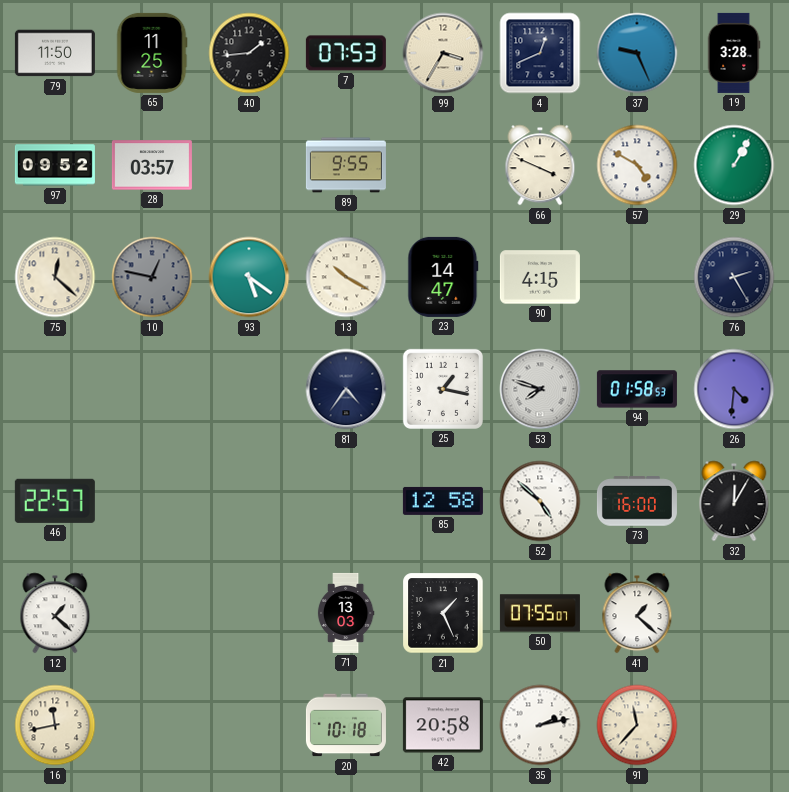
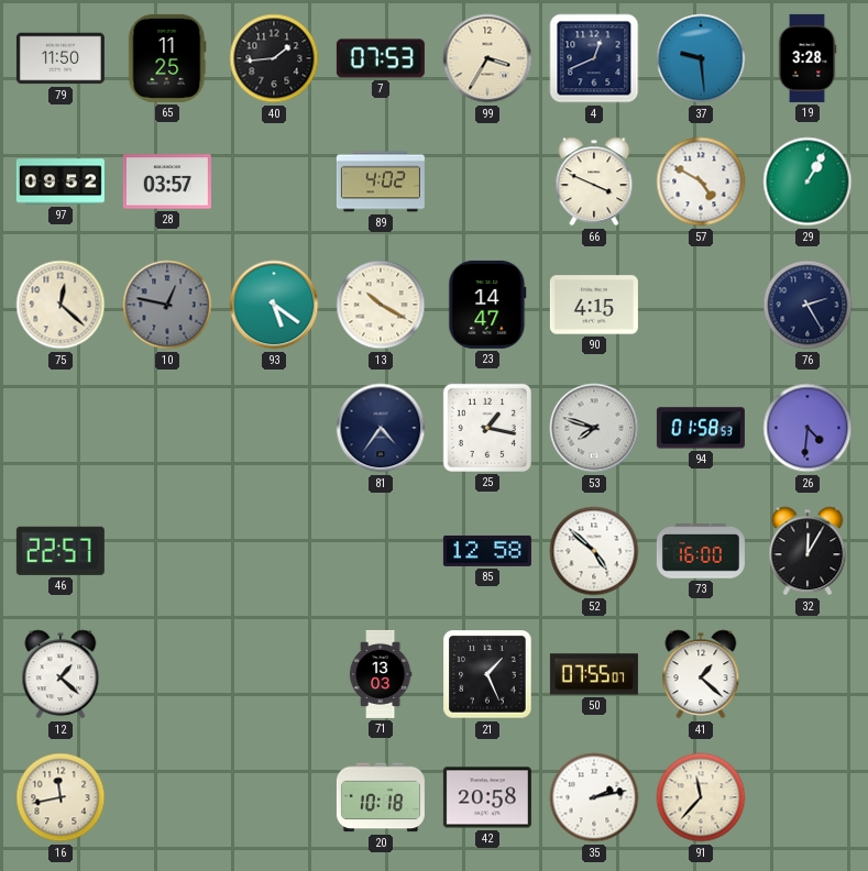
37: 9:26 -> 9:29
89: 9:55 -> 4:02
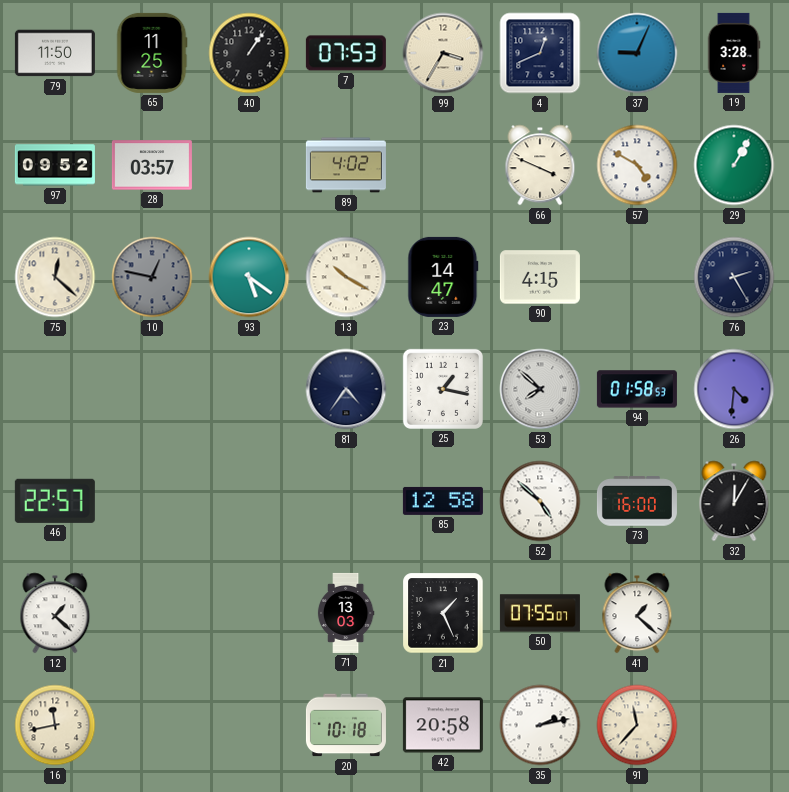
40: 1:44 -> 1:06
37: 9:29 -> 9:04
53: 7:48 -> 7:52
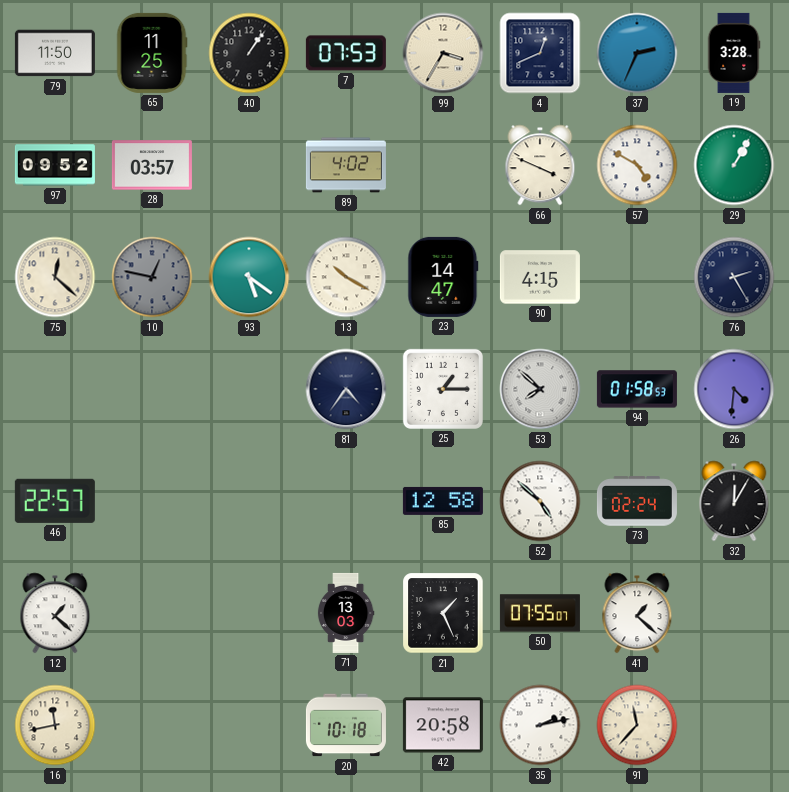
37: 9:04 -> 2:34
25: 1:17 -> 1:15
73: 16:00 -> 02:24
